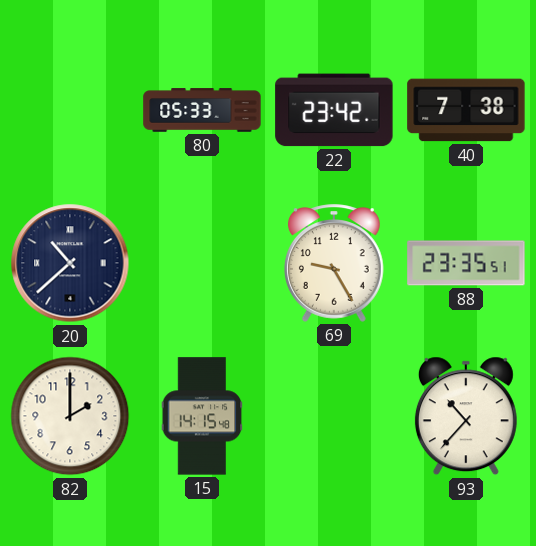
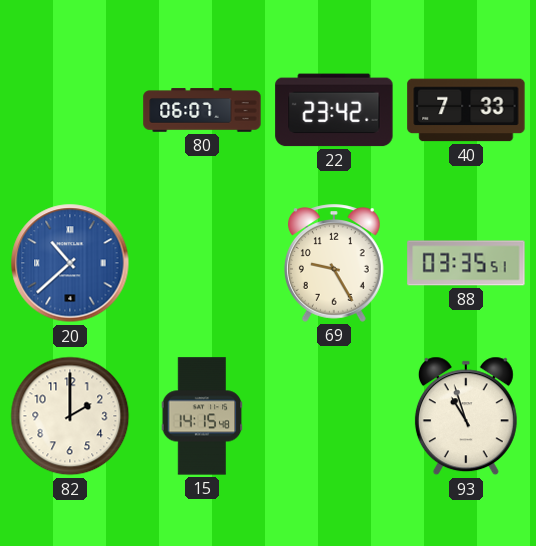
80: 05:33 -> 06:07
40: 7:38 -> 7:33
20 dial: navy -> blue
88: 23:35 -> 03:35
93: 10:37 -> 10:57
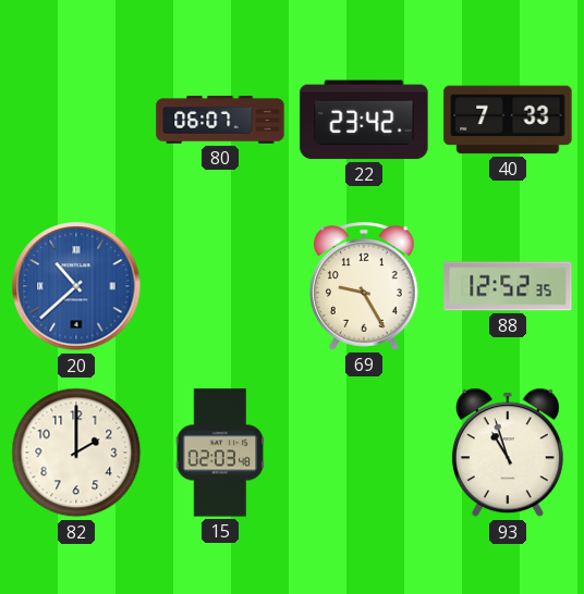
88: 03:35 -> 12:52
15: 14:15 -> 02:03
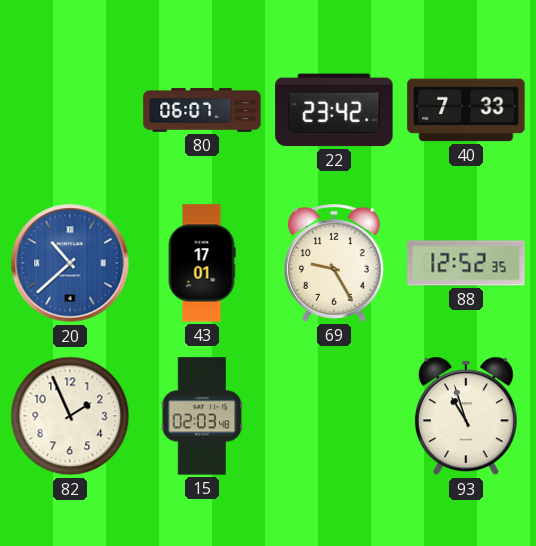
43: none -> 17:01
82: 2:00 -> 1:56
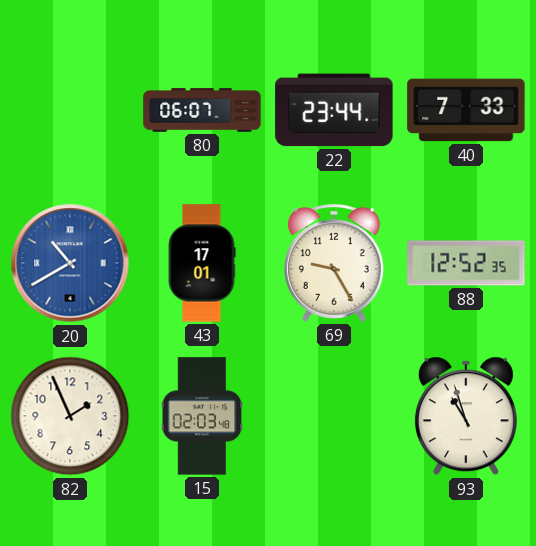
22: 23:42 -> 23:44
20: 10:38 -> 10:40
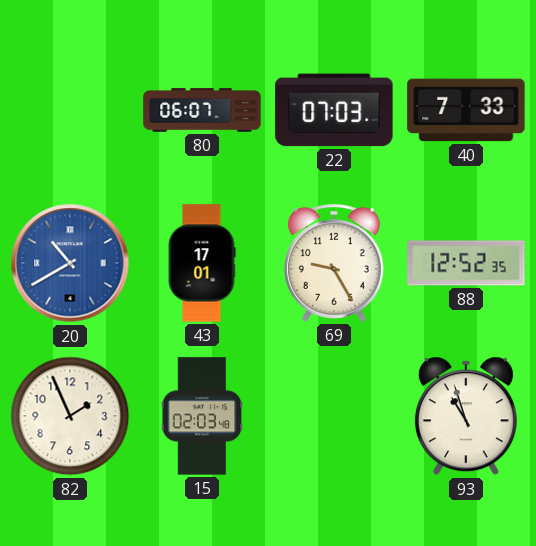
22: 23:44 -> 07:03
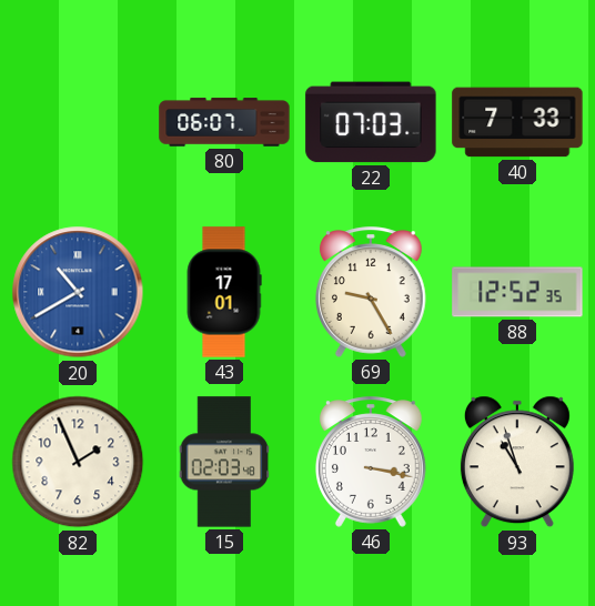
46: none -> 3:17
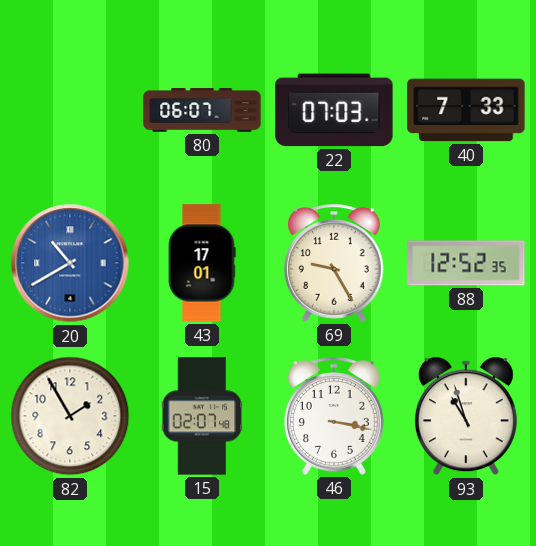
82: 1:56 -> 1:55
15: 02:03 -> 02:07
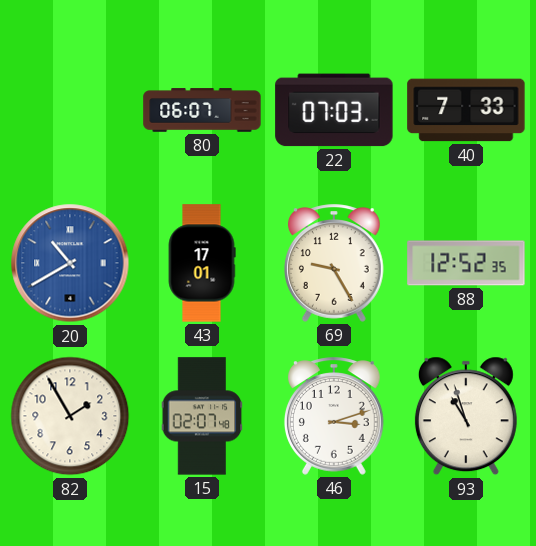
46: 3:17 -> 3:12
